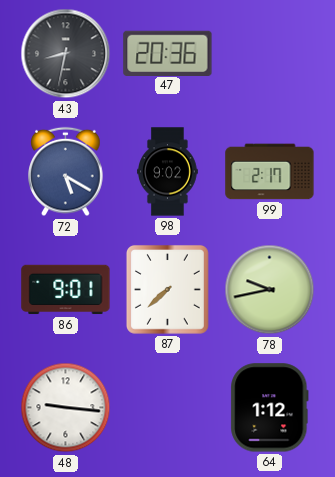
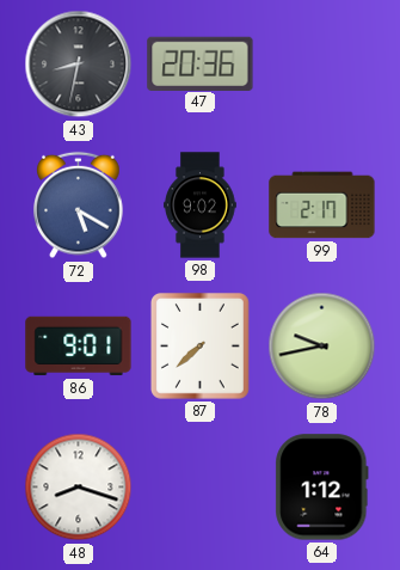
48: 9:16 -> 8:18
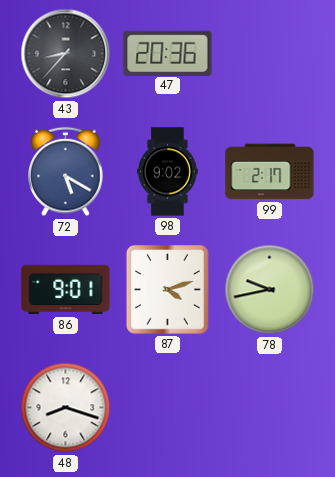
43: 8:32 -> 8:37
87: 7:38 -> 4:12
64: 1:12 -> none
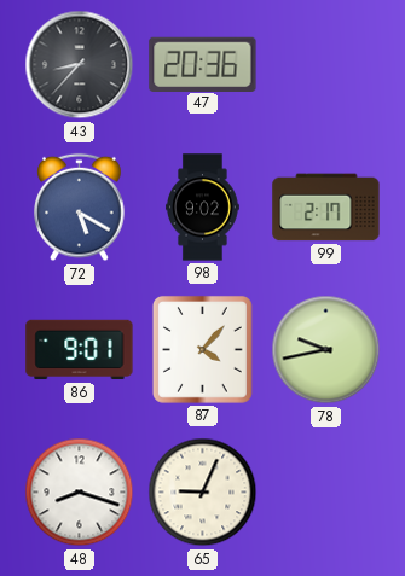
87: 4:12 -> 4:07
65: none -> 9:04
